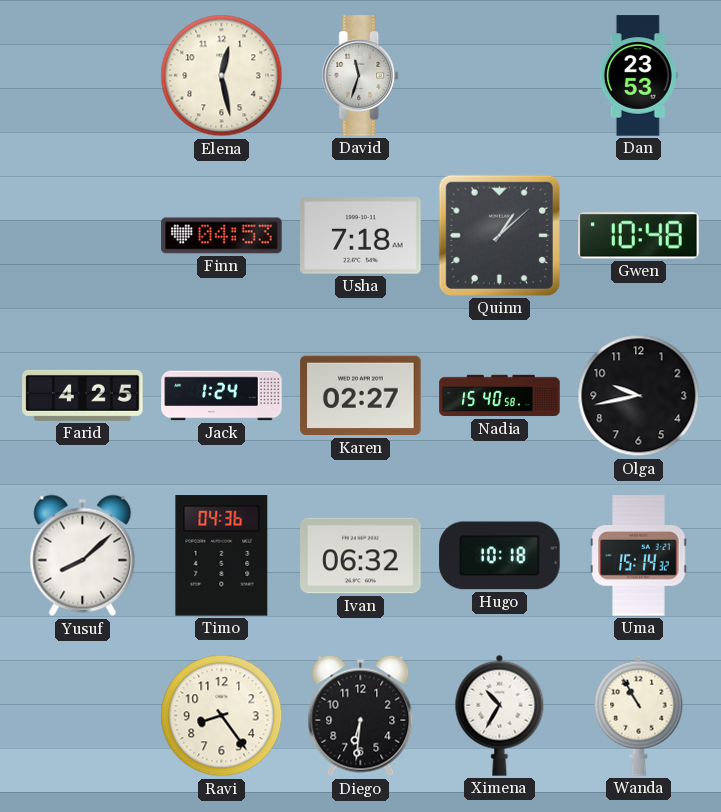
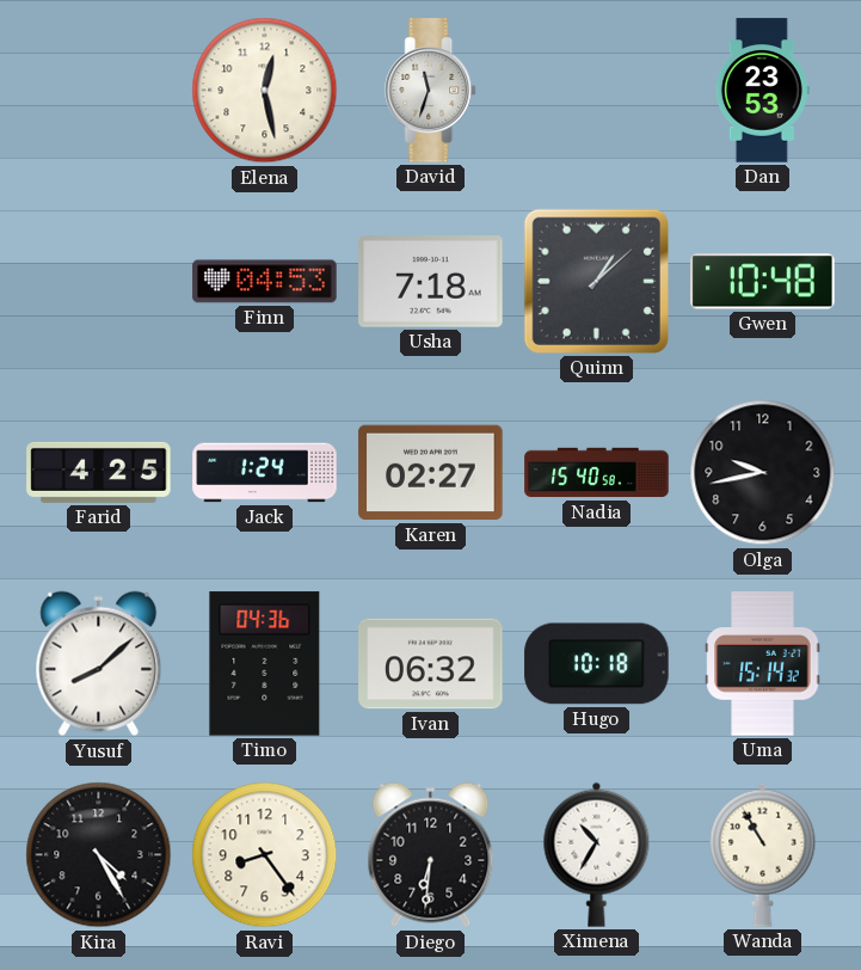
Kira: none -> 4:25
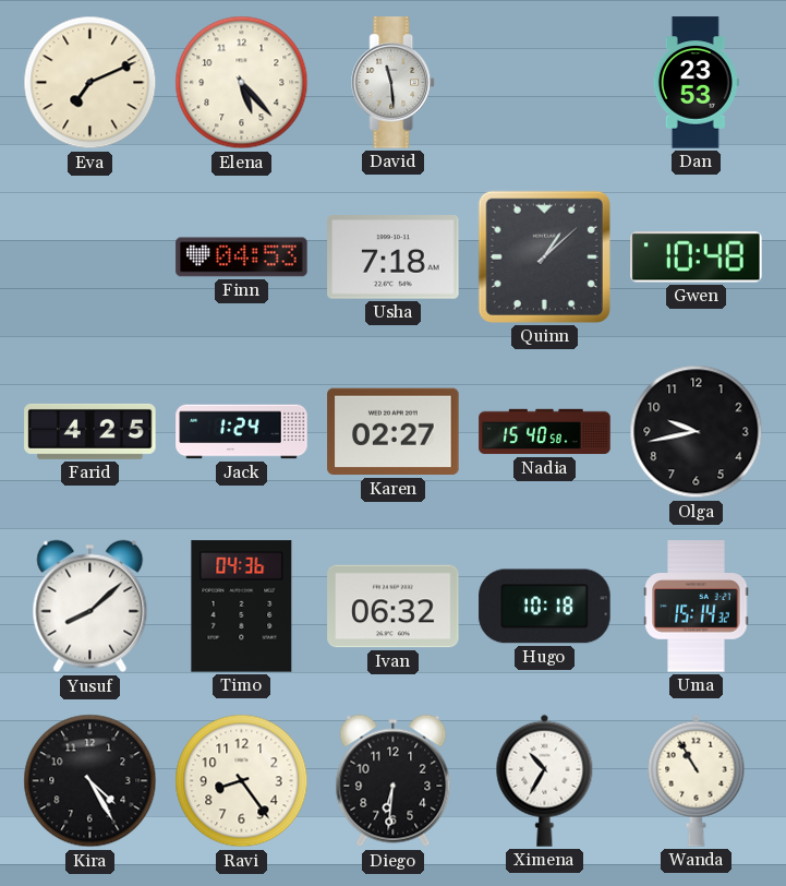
Eva: none -> 7:11
Elena: 12:28 -> 5:23
David: 11:33 -> 11:29
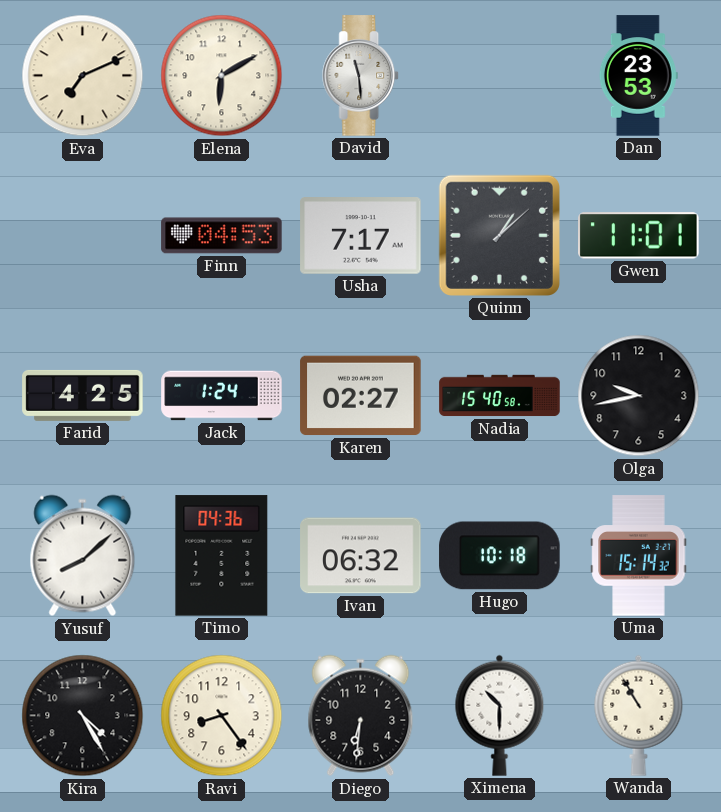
Elena: 5:23 -> 6:10
Usha: 7:18 -> 7:17
Gwen: 10:48 -> 11:01
Ximena: 10:35 -> 10:30
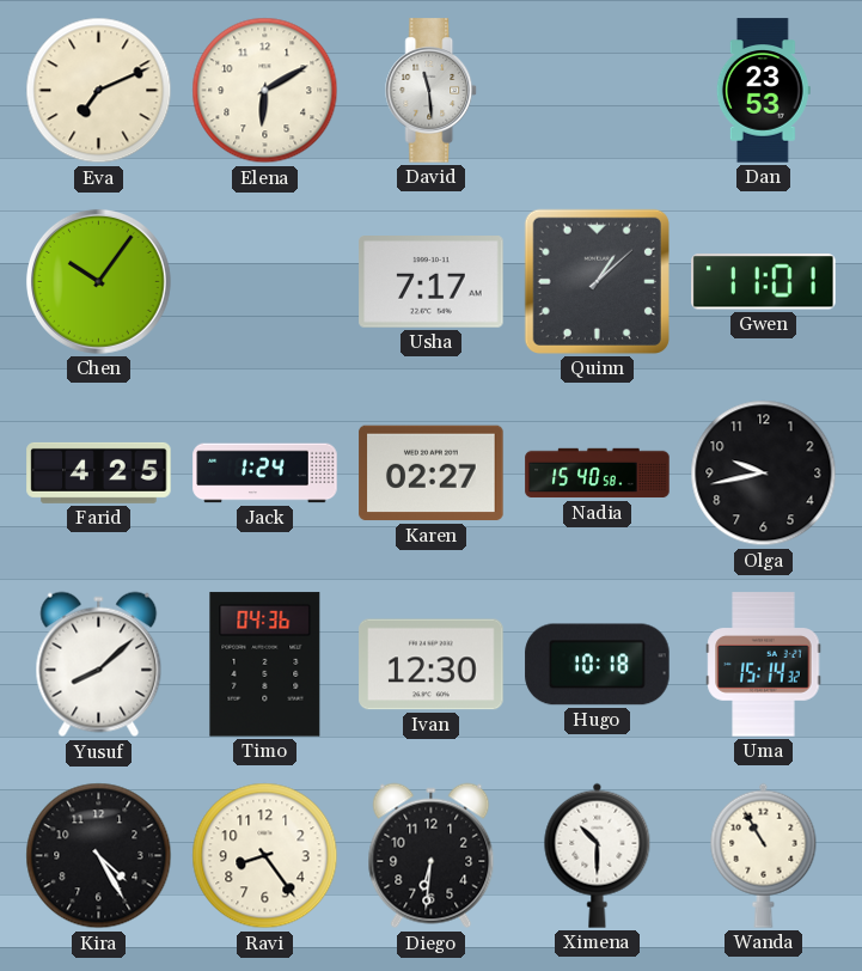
Chen: none -> 10:06
Finn: 04:53 -> none
Ivan: 06:32 -> 12:30
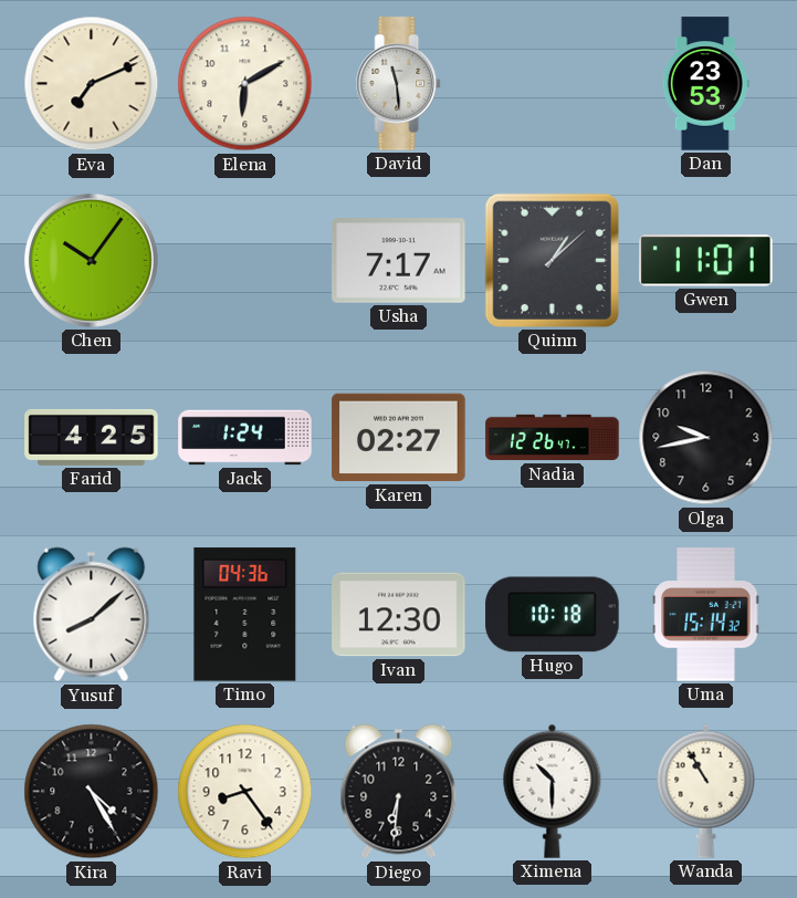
Nadia: 15:40 -> 12:26
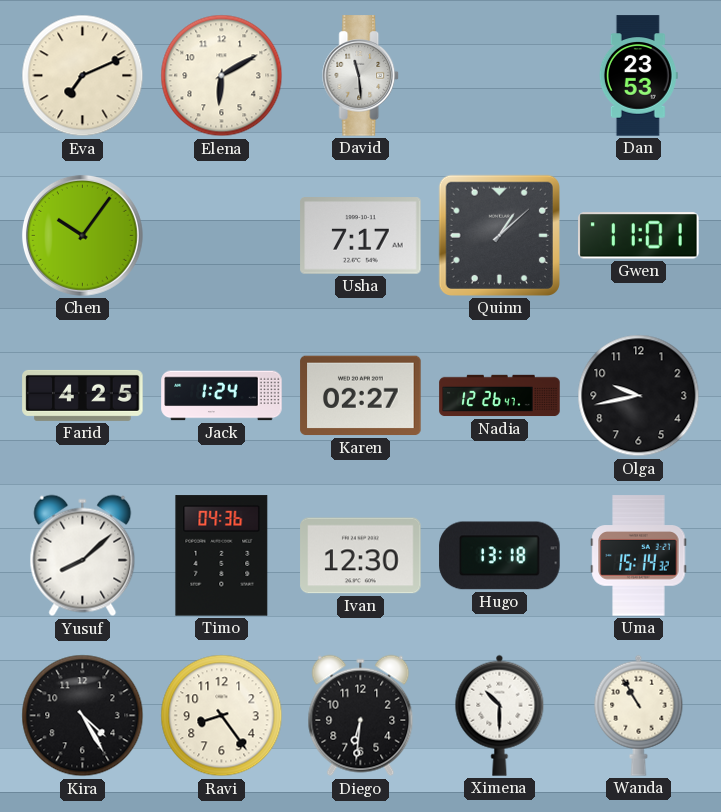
Hugo: 10:18 -> 13:18
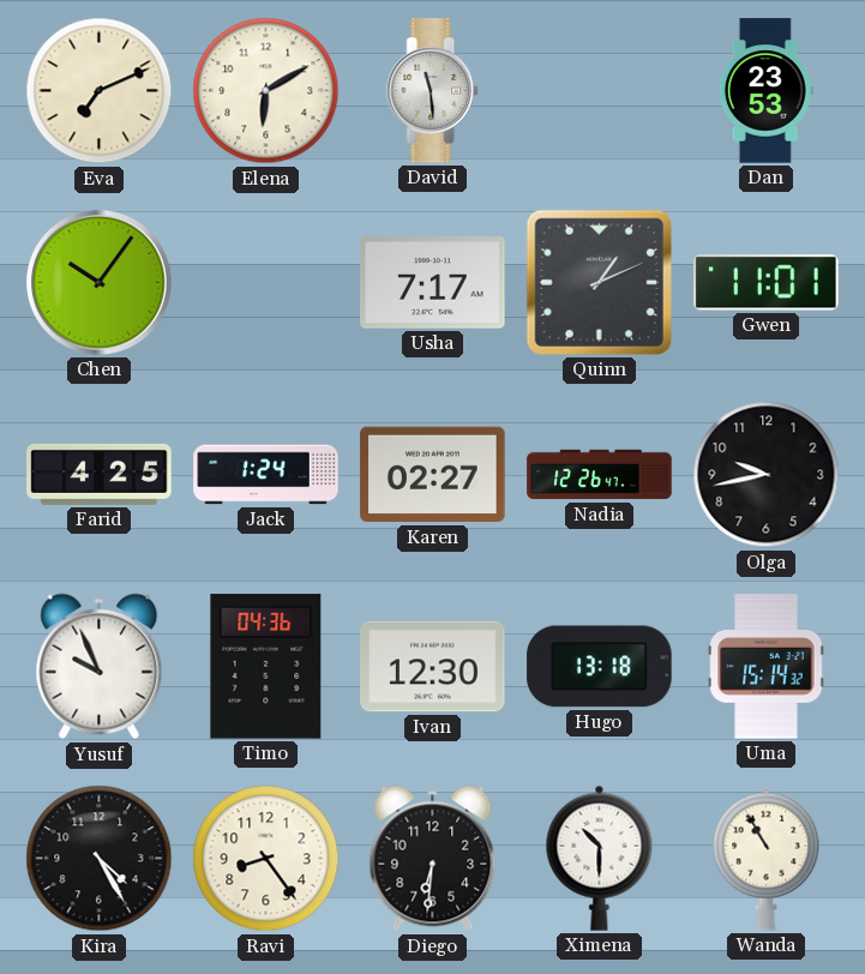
Quinn: 1:08 -> 1:11
Yusuf: 8:08 -> 9:56
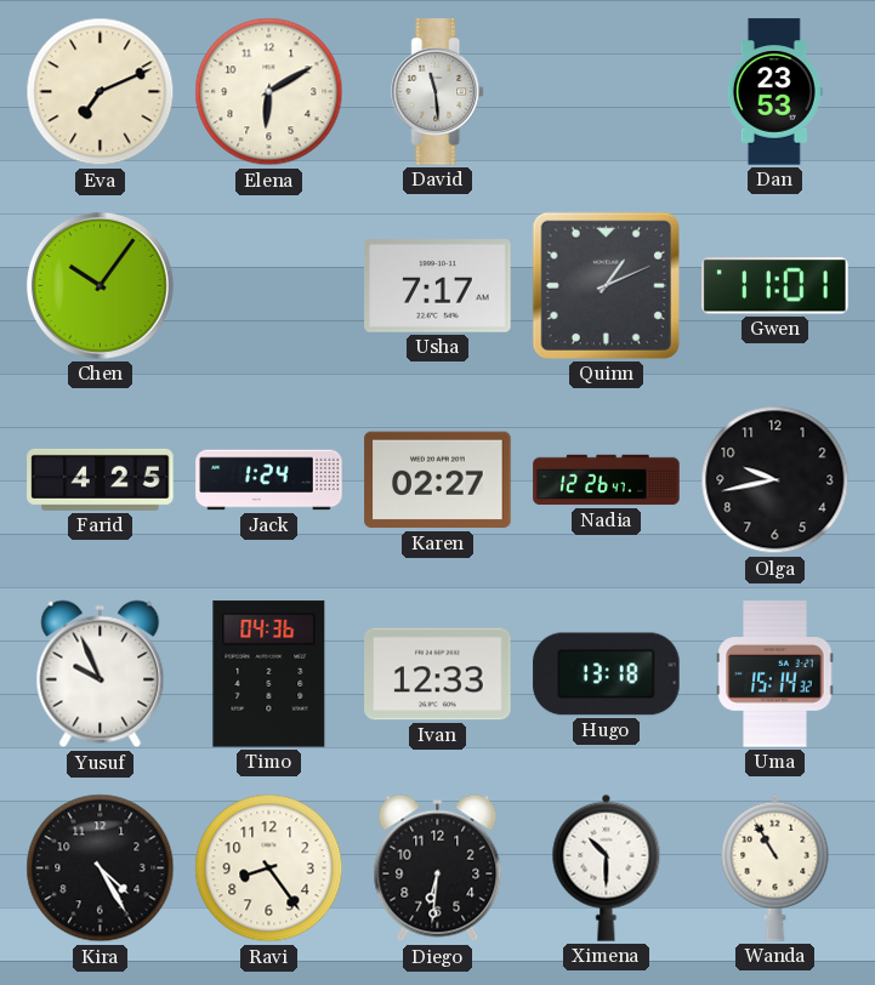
Ivan: 12:30 -> 12:33
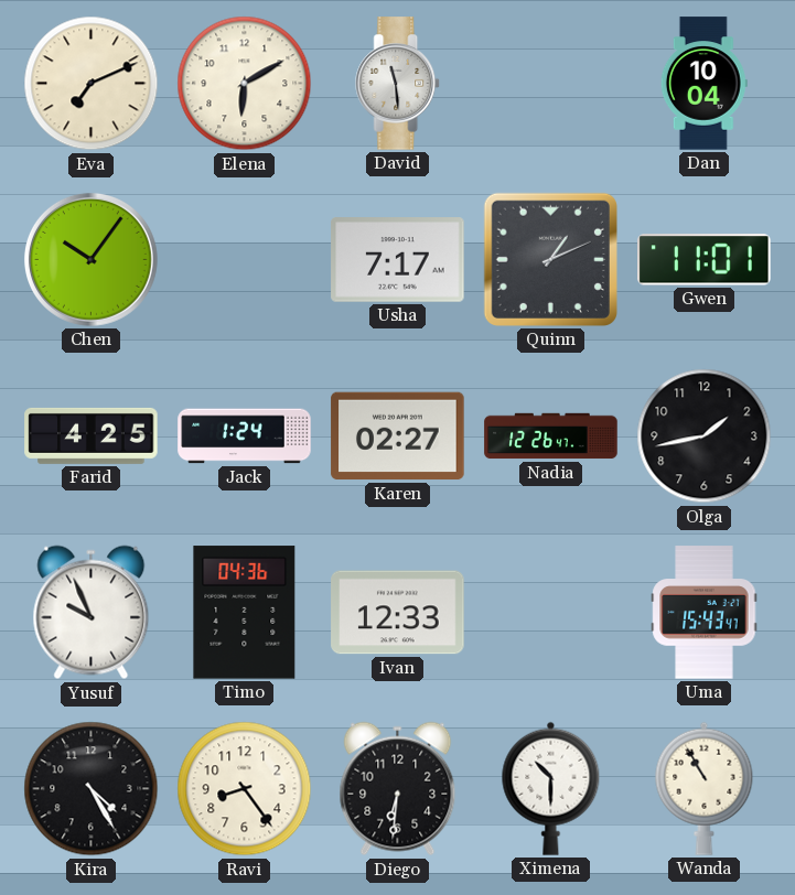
Dan: 23:53 -> 10:04
Olga: 9:43 -> 1:43
Hugo: 13:18 -> none
Uma: 15:14 -> 15:43
